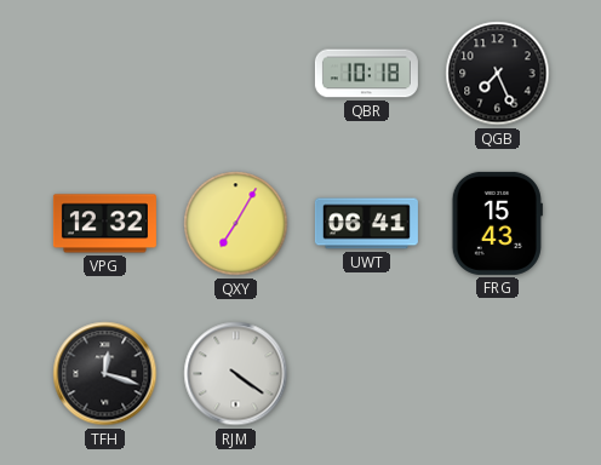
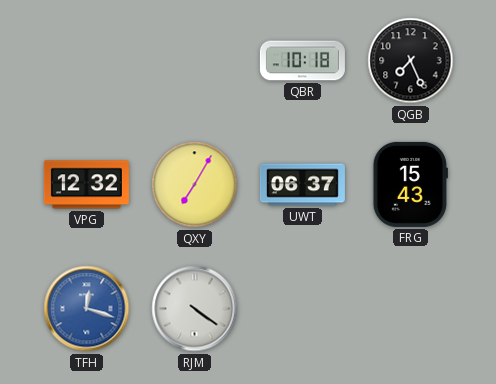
UWT: 06:41 -> 06:37
TFH dial: black -> blue
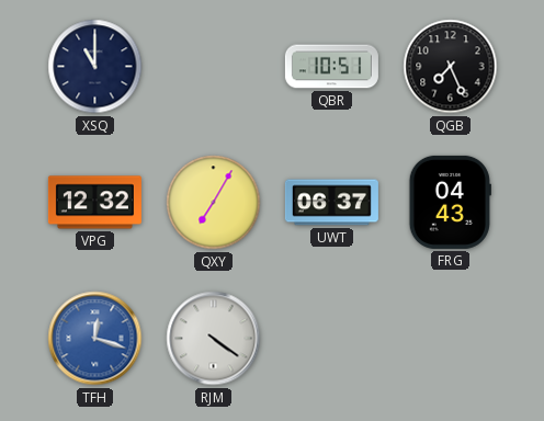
XSQ: none -> 11:00
QBR: 10:18 -> 10:51
FRG: 15:43 -> 04:43
